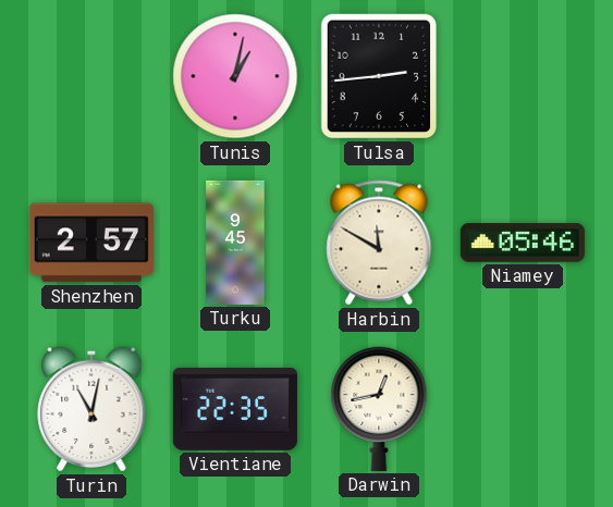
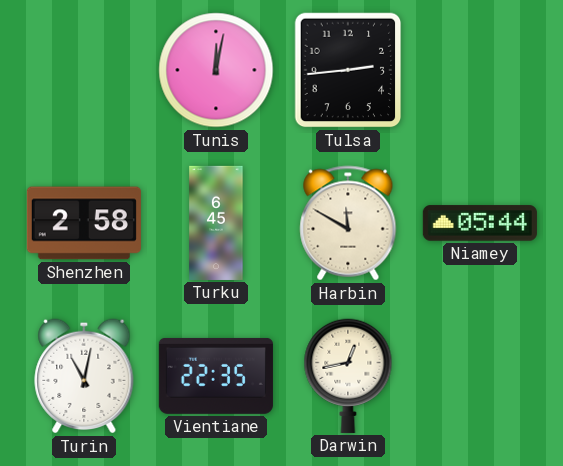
Tunis: 1:02 -> 12:02
Shenzhen: 2:57 -> 2:58
Turku: 9:45 -> 6:45
Niamey: 05:46 -> 05:44
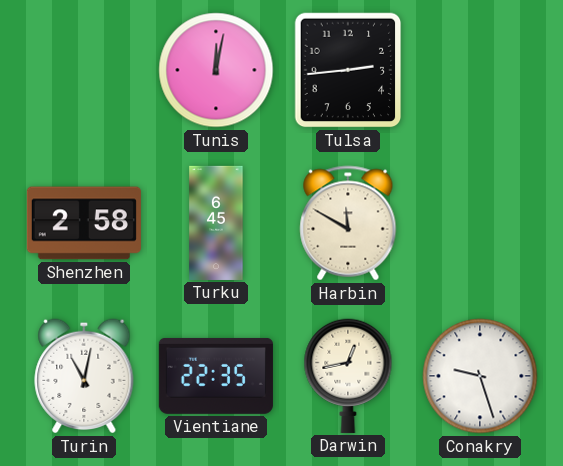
Niamey: 05:44 -> none
Conakry: none -> 9:27
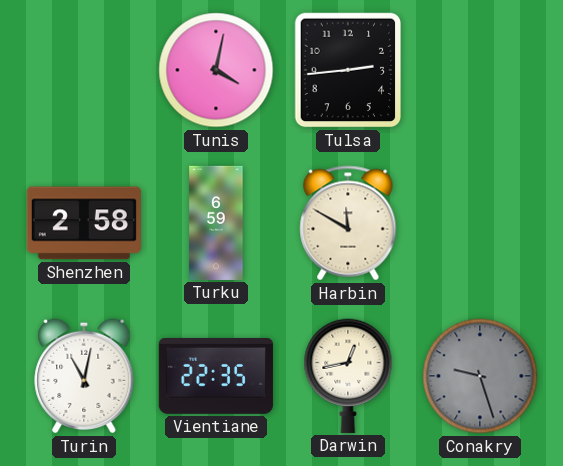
Tunis: 12:02 -> 4:02
Turku: 6:45 -> 6:59
Conakry dial: white -> grey
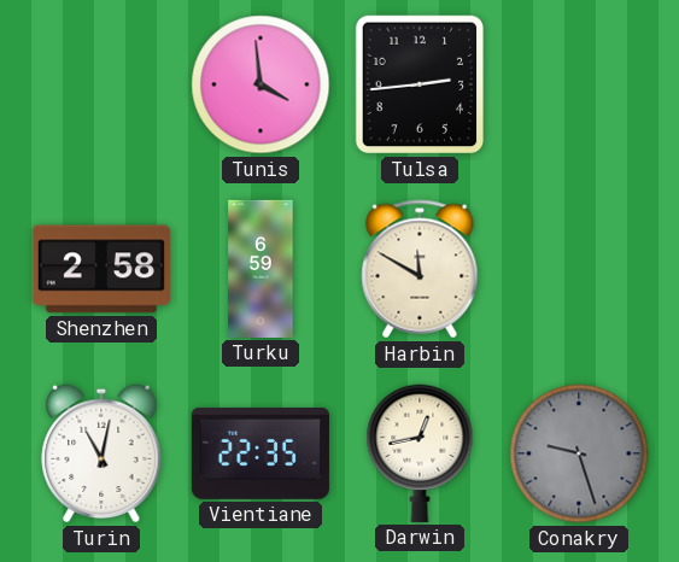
Tunis: 4:02 -> 3:59
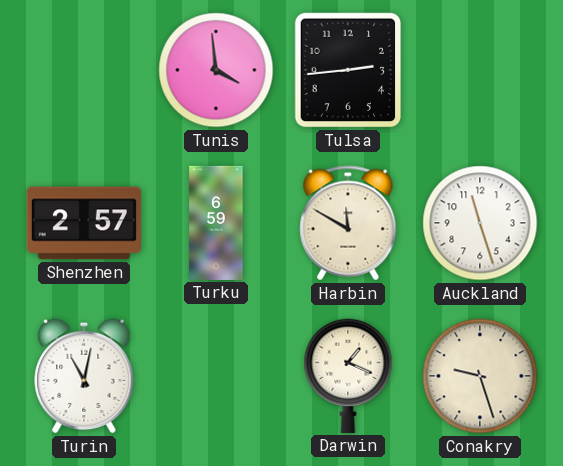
Shenzhen: 2:58 -> 2:57
Auckland: none -> 11:27
Vientiane: 22:35 -> none
Darwin: 12:43 -> 1:19
Conakry dial: grey -> cream
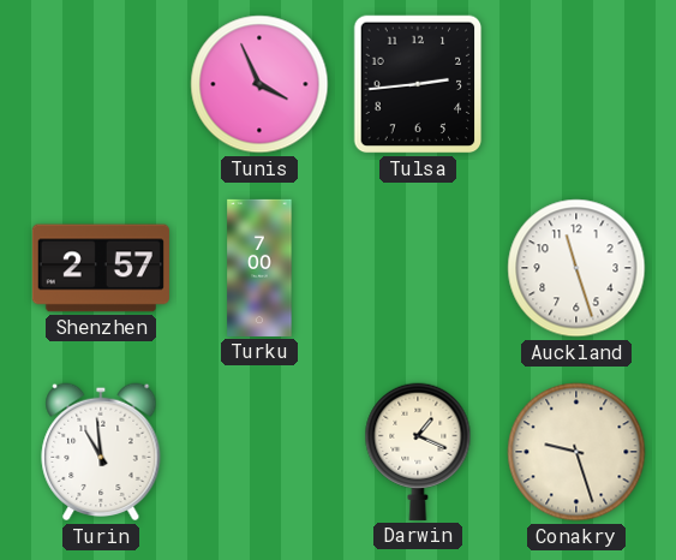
Tunis: 3:59 -> 3:56
Turku: 6:59 -> 7:00
Harbin: 11:50 -> none
Turin: 11:02 -> 10:59
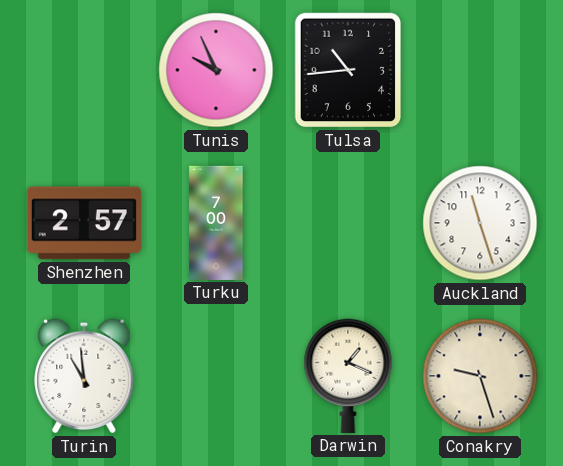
Tunis: 3:56 -> 9:56
Tulsa: 2:44 -> 10:44
